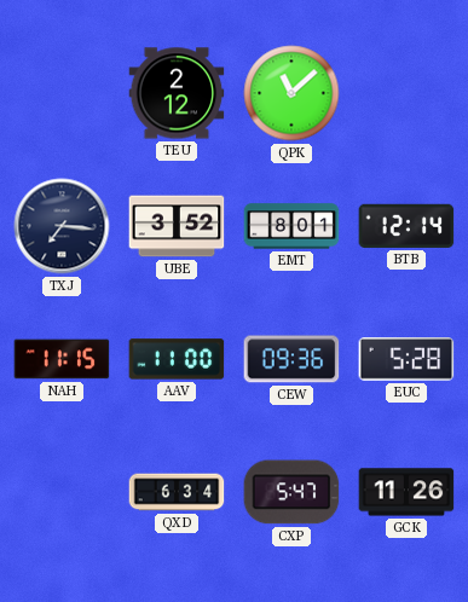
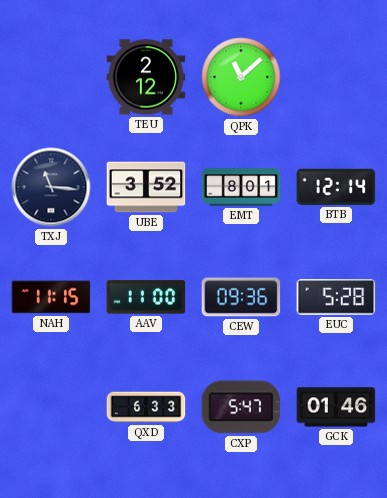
TXJ: 7:16 -> 11:16
QXD: 6:34 -> 6:33
GCK: 11:26 -> 01:46
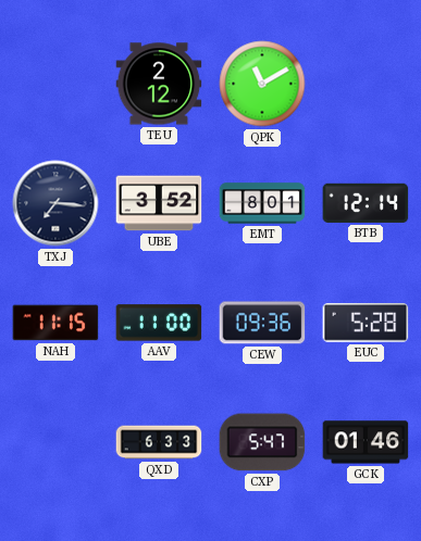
QPK: 11:08 -> 11:10
TXJ: 11:16 -> 7:16
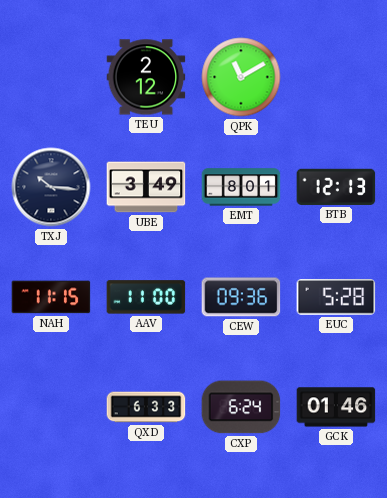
TXJ: 7:16 -> 10:16
UBE: 3:52 -> 3:49
BTB: 12:14 -> 12:13
CXP: 5:47 -> 6:24
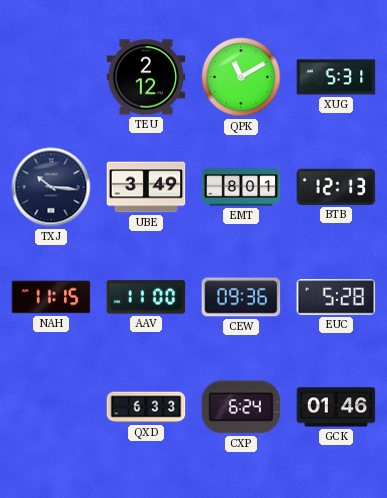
XUG: none -> 5:31
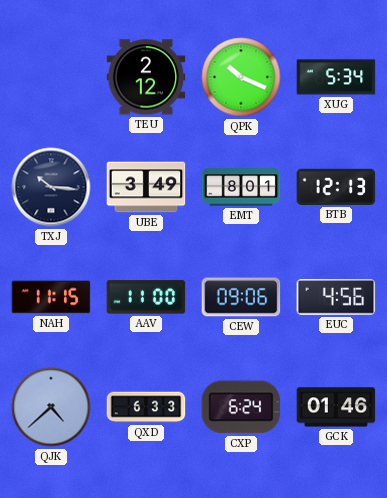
QPK: 11:10 -> 10:19
XUG: 5:31 -> 5:34
CEW: 09:36 -> 09:06
EUC: 5:28 -> 4:56
QJK: none -> 4:38
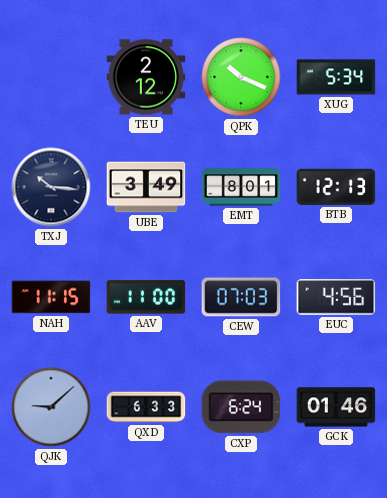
CEW: 09:06 -> 07:03
QJK: 4:38 -> 9:08
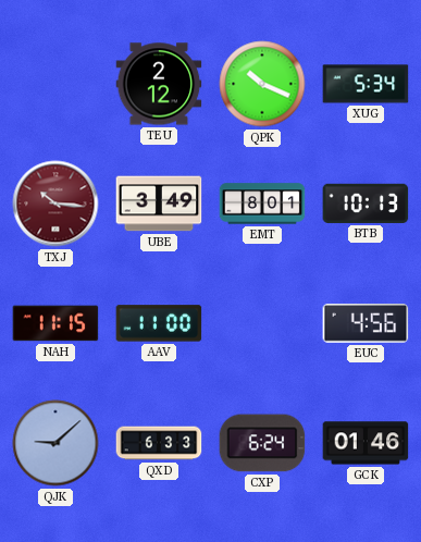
TXJ dial: navy -> burgundy
BTB: 12:13 -> 10:13
CEW: 07:03 -> none
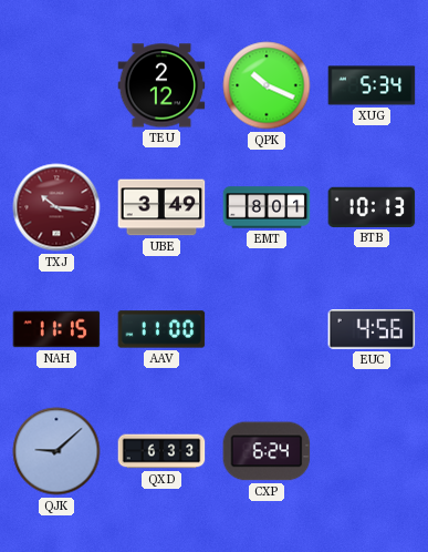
GCK: 01:46 -> none
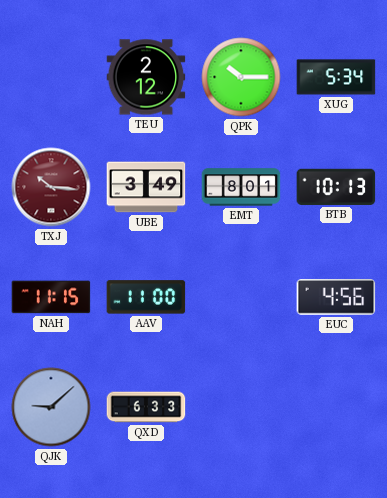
QPK: 10:19 -> 10:15
CXP: 6:24 -> none
